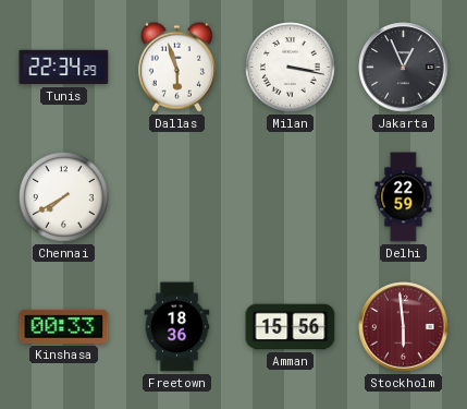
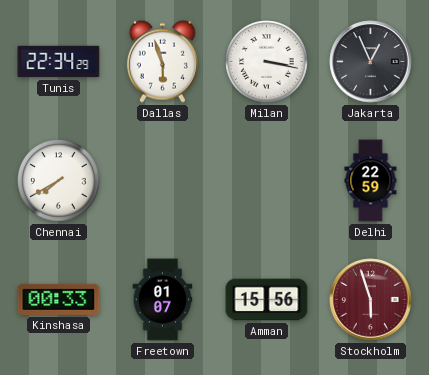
Freetown: 18:36 -> 01:07
Stockholm: 5:59 -> 5:57
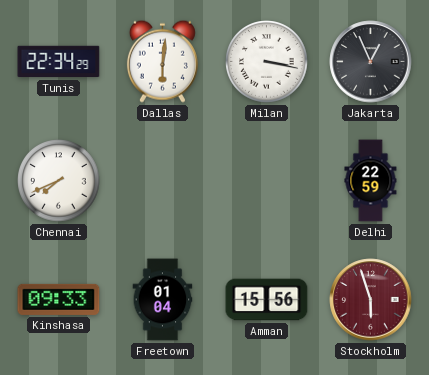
Dallas: 5:57 -> 6:01
Chennai: 7:40 -> 7:41
Kinshasa: 00:33 -> 09:33
Freetown: 01:07 -> 01:04
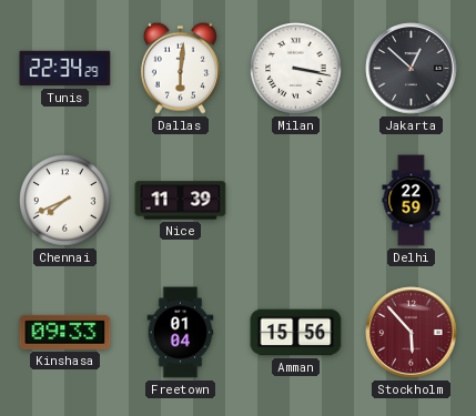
Jakarta: 12:56 -> 12:52
Nice: none -> 11:39
Stockholm: 5:57 -> 5:53
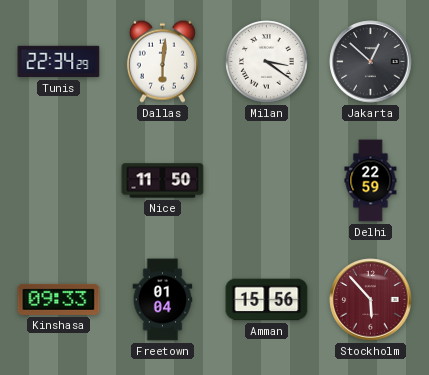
Milan: 3:17 -> 3:21
Chennai: 7:41 -> none
Nice: 11:39 -> 11:50
